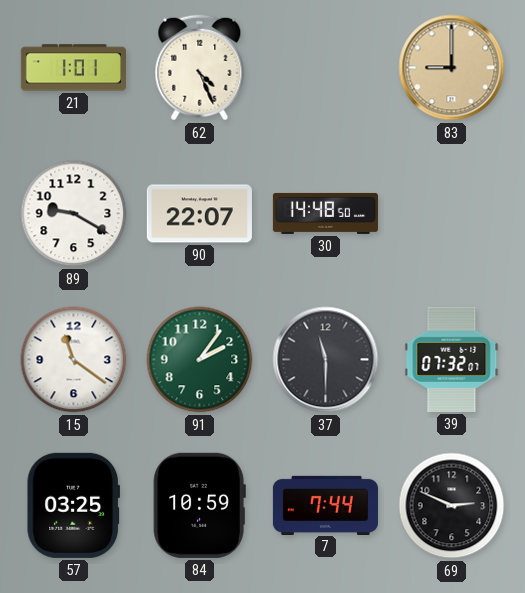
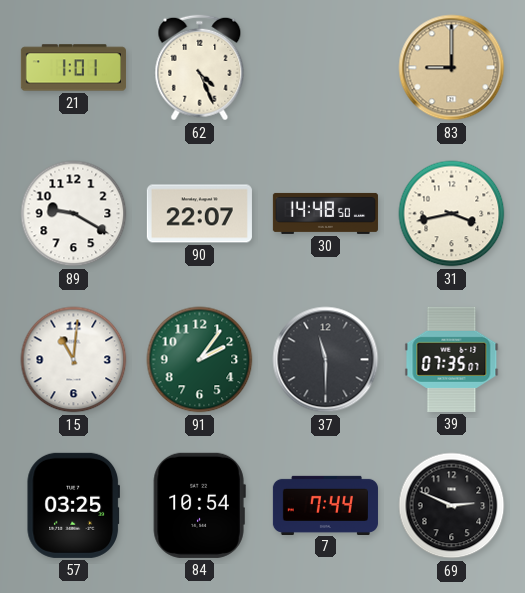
31: none -> 3:43
15: 11:21 -> 11:01
39: 07:32 -> 07:35
84: 10:59 -> 10:54
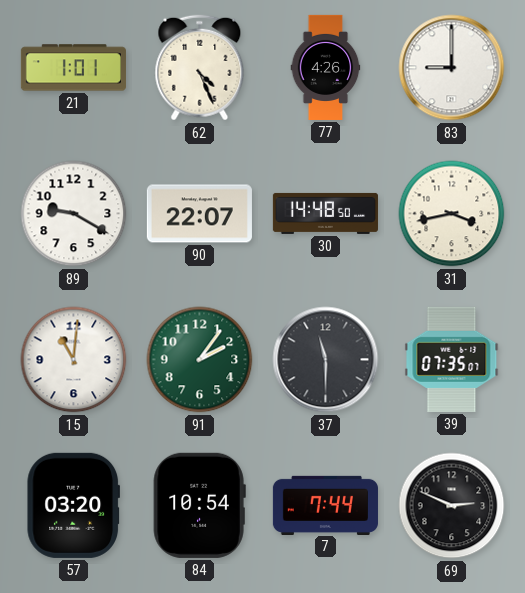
77: none -> 4:26
83 dial: champagne -> white
57: 03:25 -> 03:20
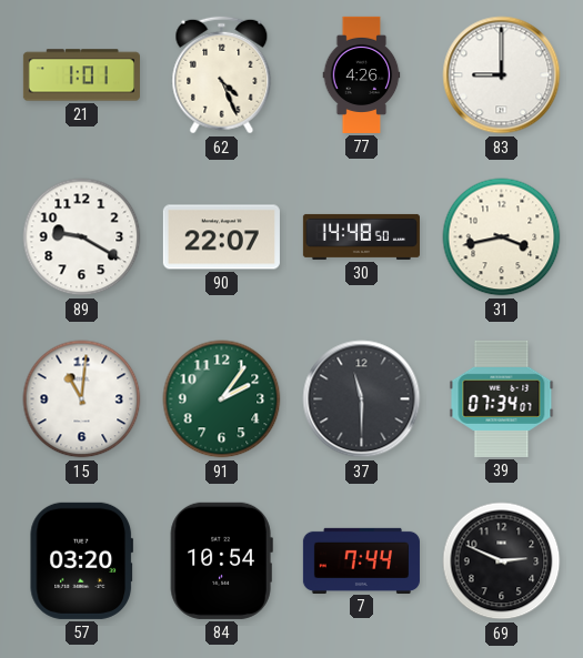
39: 07:35 -> 07:34
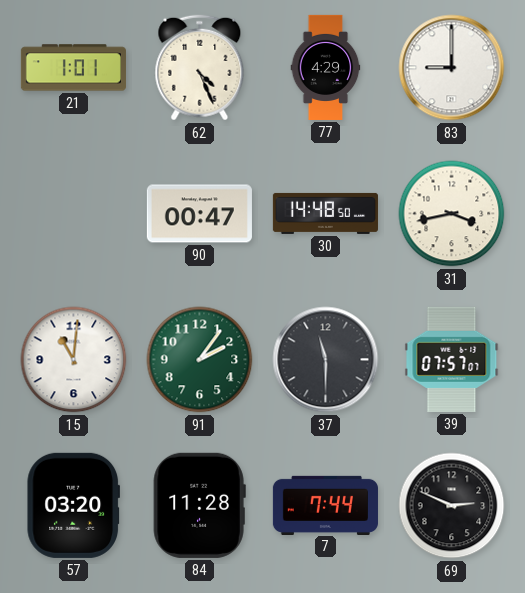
77: 4:26 -> 4:29
89: 9:20 -> none
90: 22:07 -> 00:47
39: 07:34 -> 07:57
84: 10:54 -> 11:28
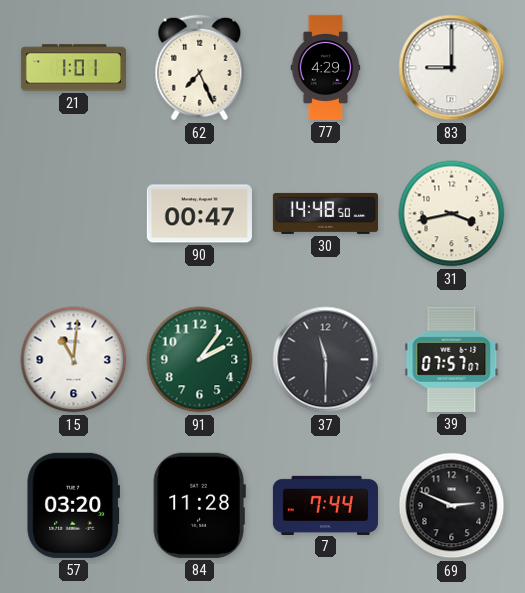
62: 4:26 -> 7:26
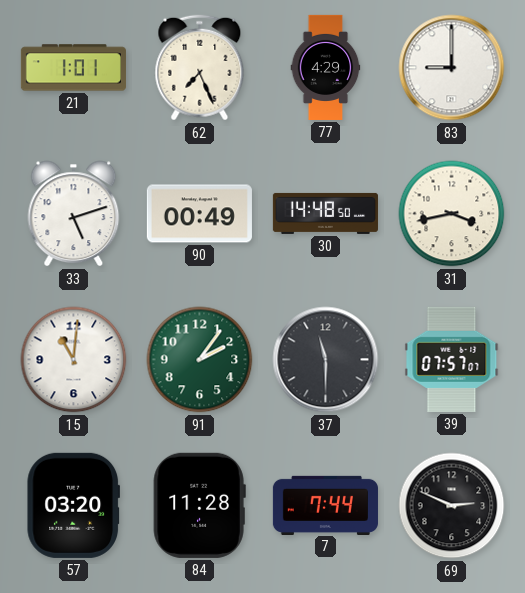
33: none -> 5:12
90: 00:47 -> 00:49
